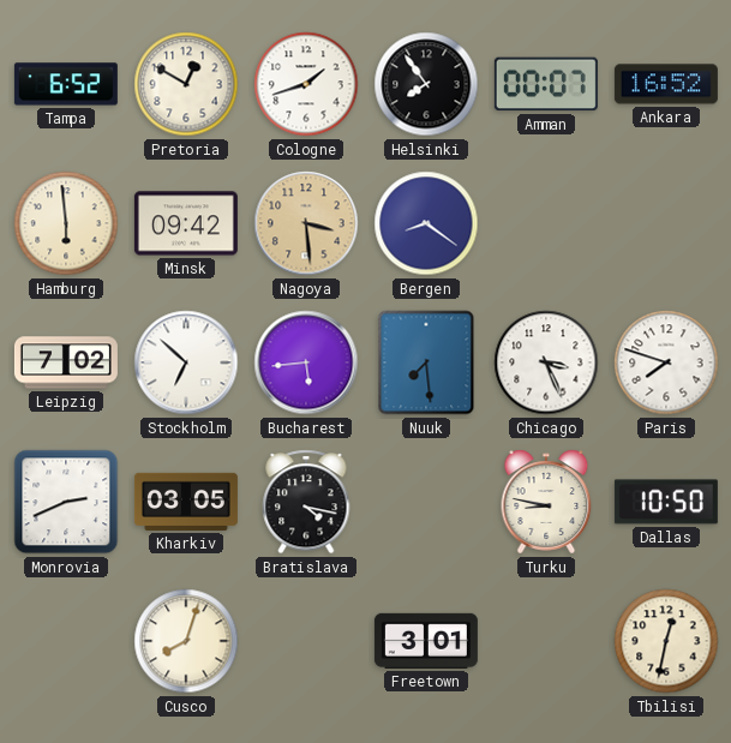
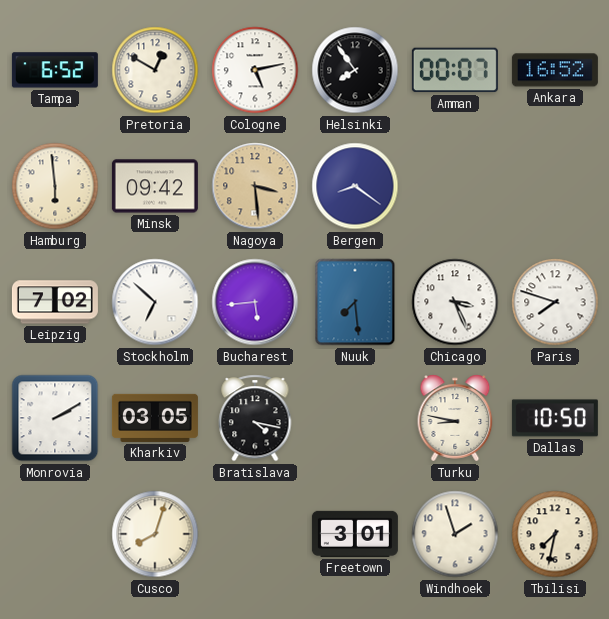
Cologne: 1:42 -> 5:13
Monrovia: 2:41 -> 2:10
Windhoek: none -> 1:57
Tbilisi: 12:32 -> 7:32
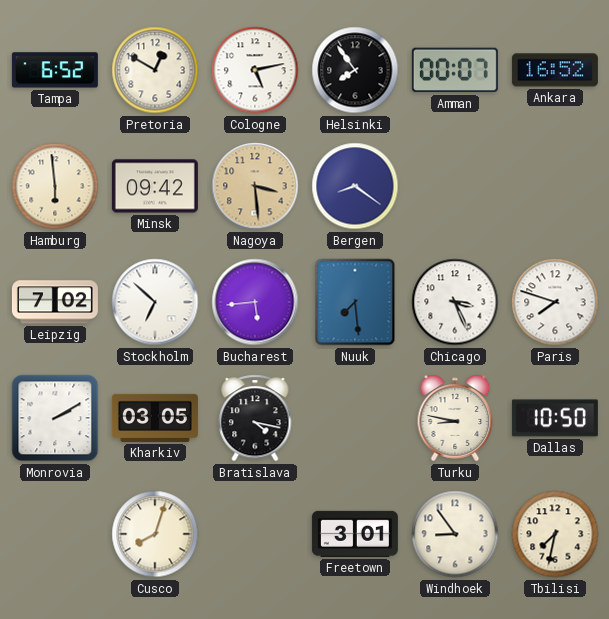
Windhoek: 1:57 -> 8:54
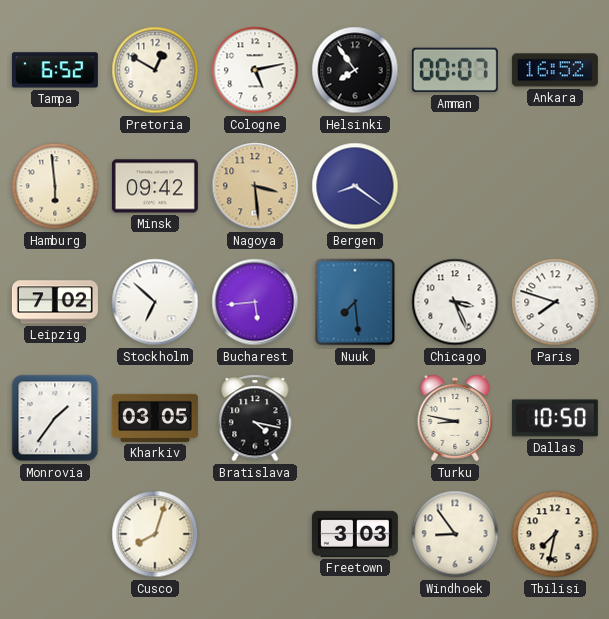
Monrovia: 2:10 -> 1:36
Freetown: 3:01 -> 3:03
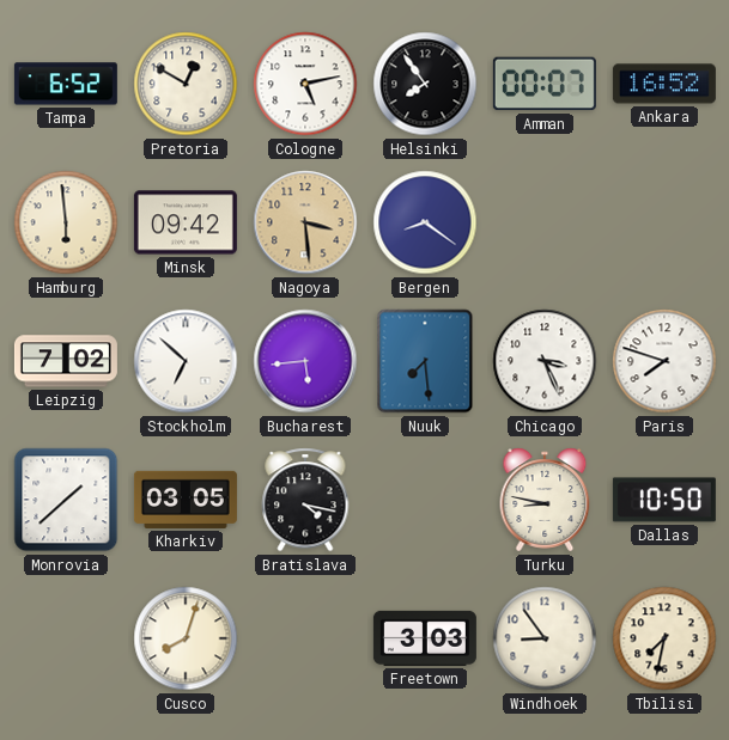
Monrovia: 1:36 -> 1:38
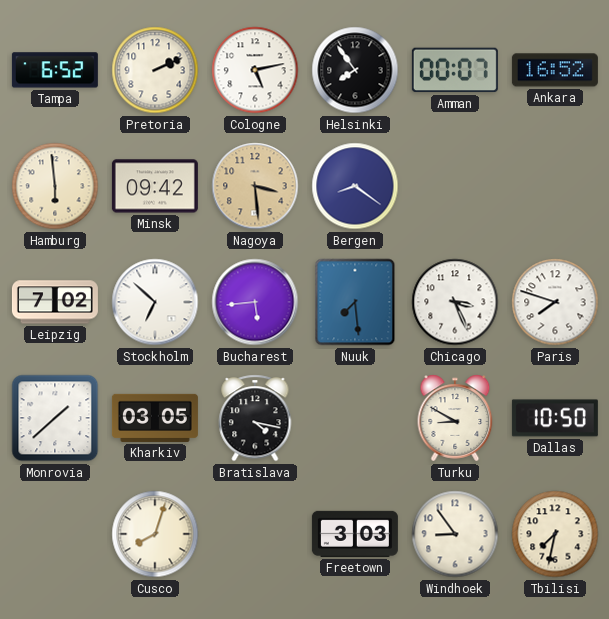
Pretoria: 12:50 -> 2:11
Turku: 8:47 -> 8:50
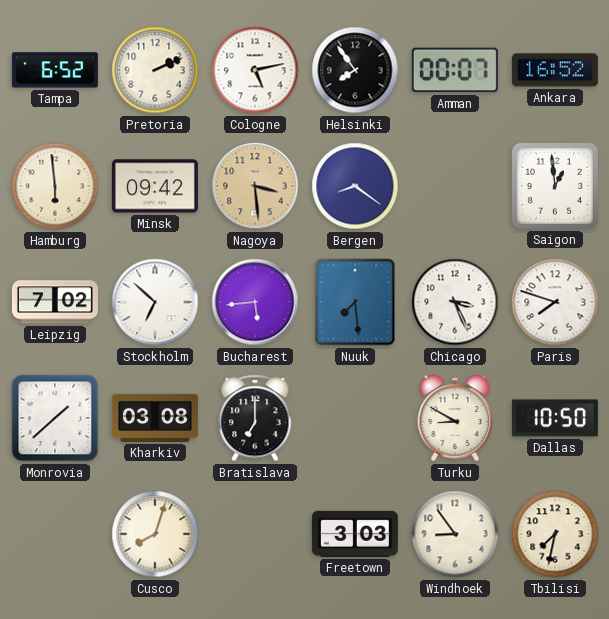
Saigon: none -> 12:59
Kharkiv: 03:05 -> 03:08
Bratislava: 4:17 -> 7:00
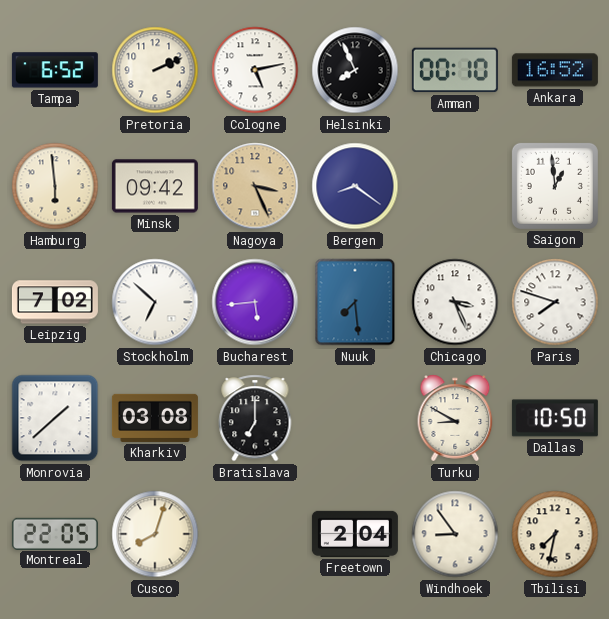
Helsinki: 7:54 -> 7:56
Amman: 00:07 -> 00:10
Nagoya: 3:29 -> 3:26
Montreal: none -> 22:05
Freetown: 3:03 -> 2:04
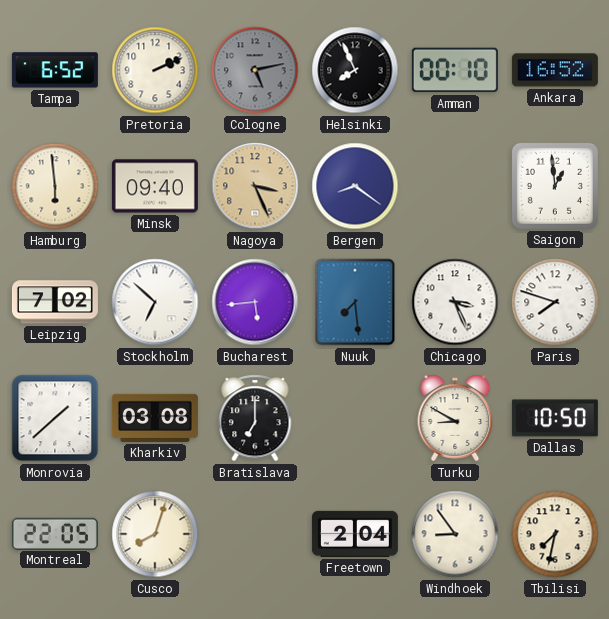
Cologne dial: white -> grey
Minsk: 09:42 -> 09:40
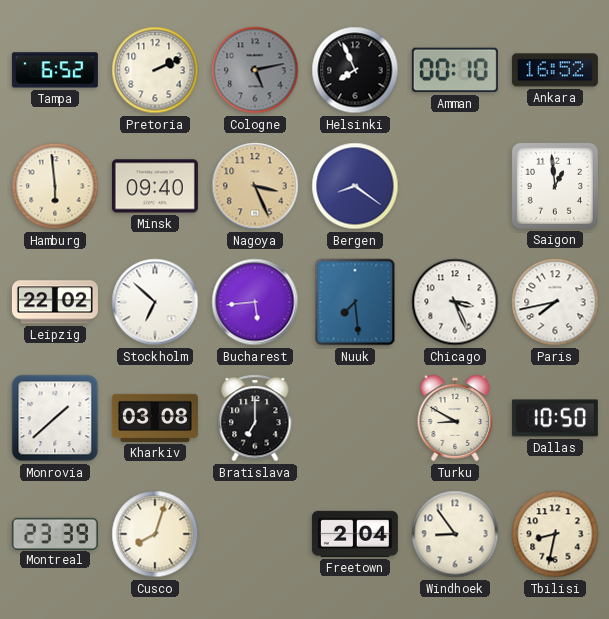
Leipzig: 7:02 -> 22:02
Paris: 7:48 -> 7:43
Montreal: 22:05 -> 23:39
Tbilisi: 7:32 -> 8:32
